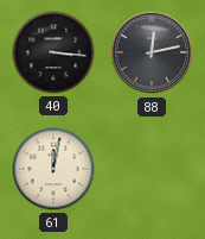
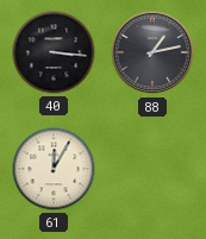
88: 12:13 -> 1:13
61: 12:02 -> 12:05
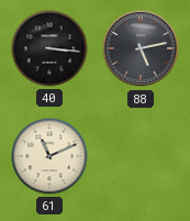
88: 1:13 -> 5:13
61: 12:05 -> 11:11
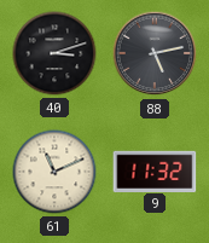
40: 3:16 -> 3:12
9: none -> 11:32
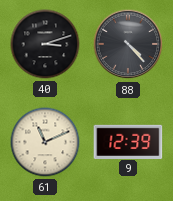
88: 5:13 -> 4:23
9: 11:32 -> 12:39
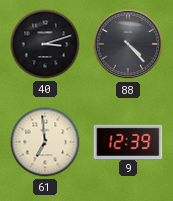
61: 11:11 -> 6:59
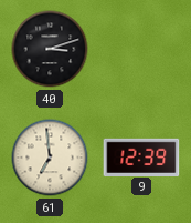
88: 4:23 -> none
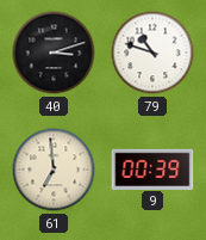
79: none -> 10:48
9: 12:39 -> 00:39
